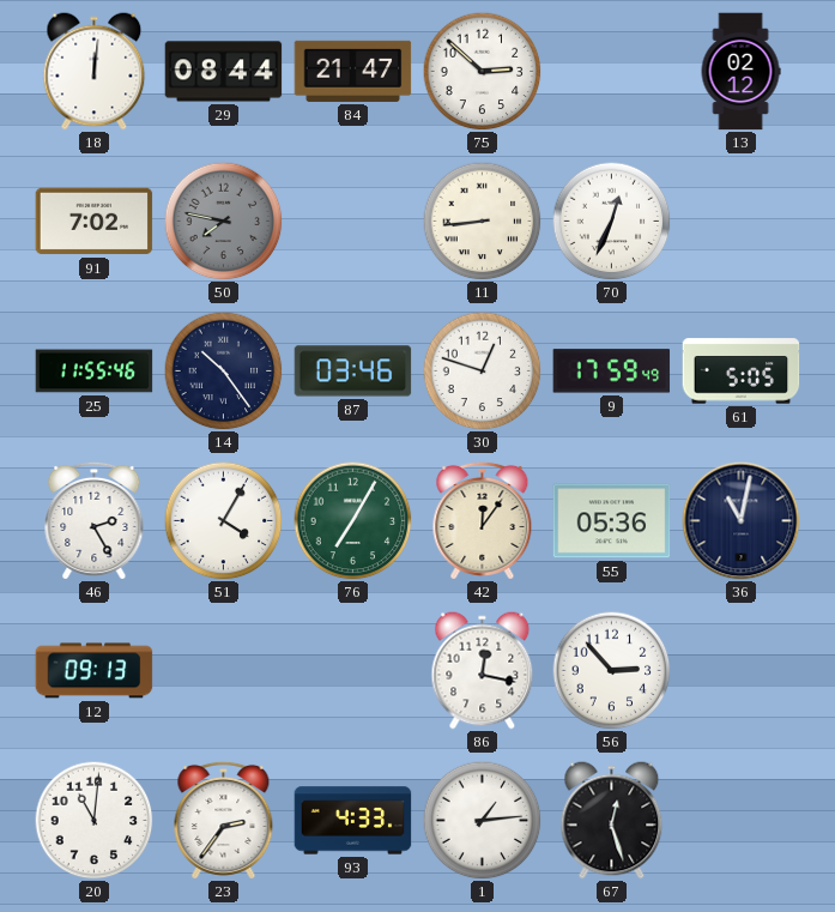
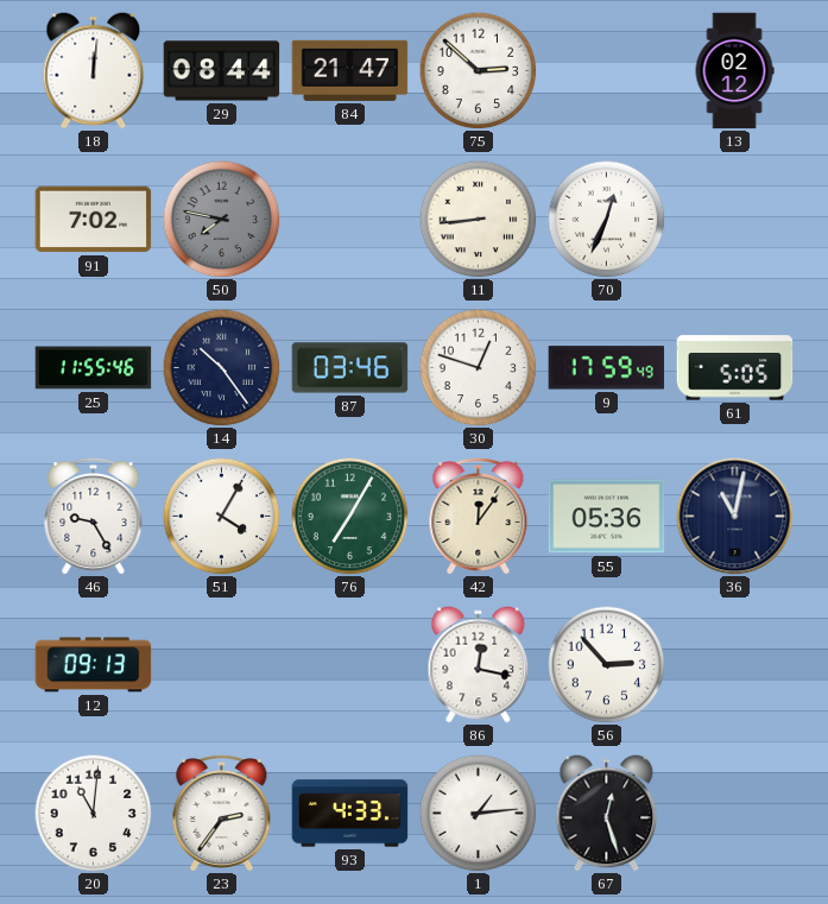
46: 2:25 -> 9:25
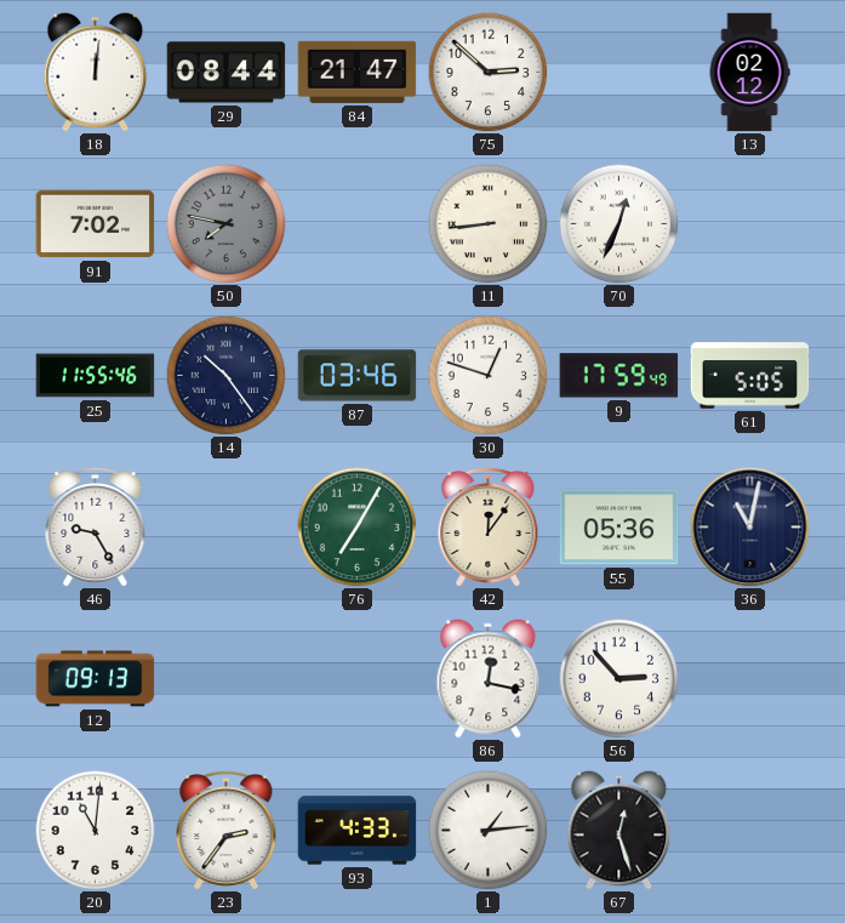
51: 4:05 -> none
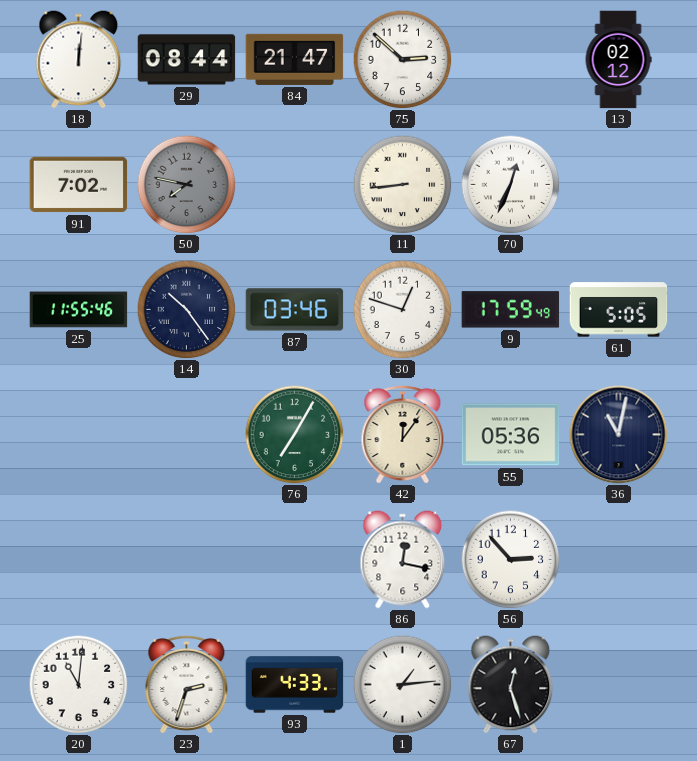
46: 9:25 -> none
12: 09:13 -> none
23: 2:36 -> 2:33
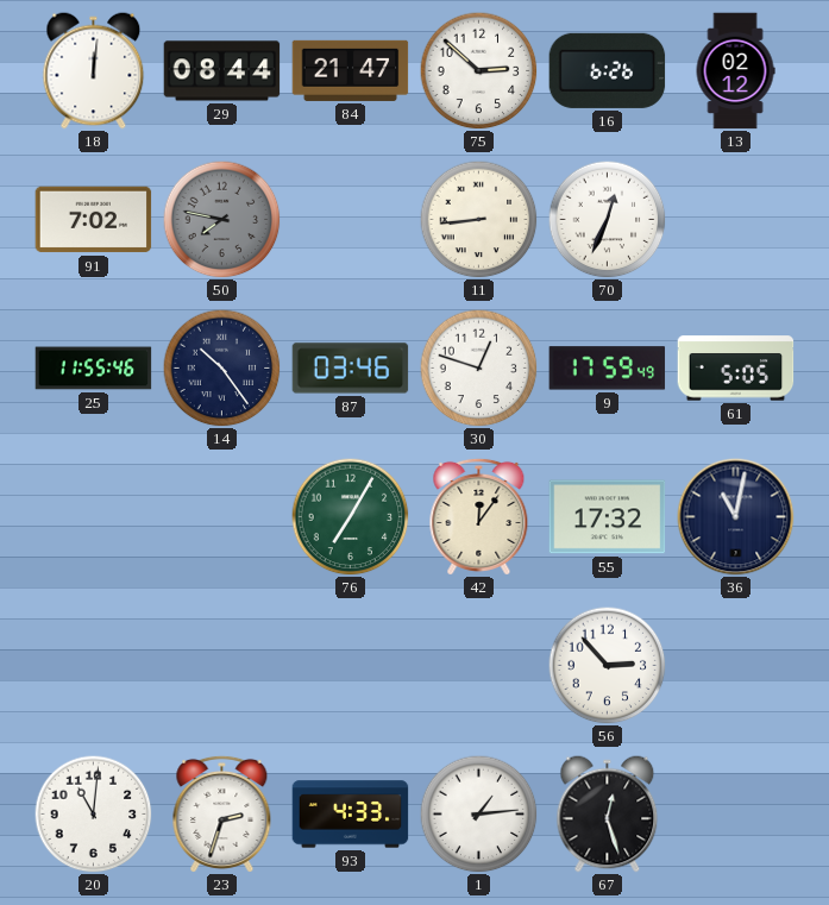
16: none -> 6:26
55: 05:36 -> 17:32
86: 12:17 -> none
